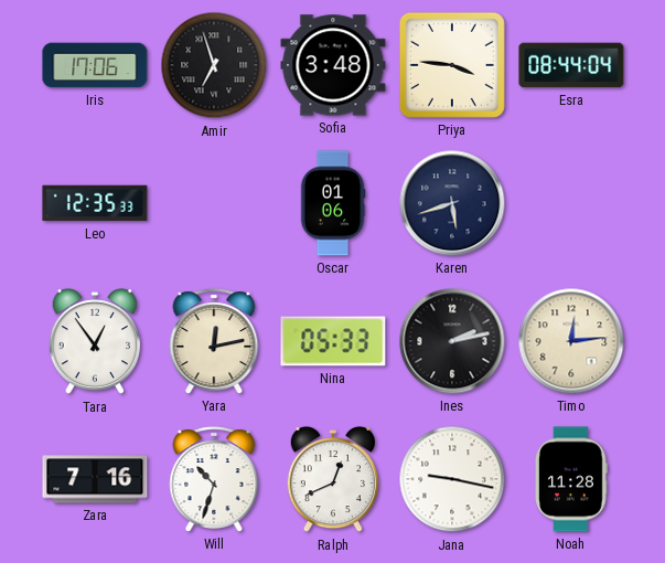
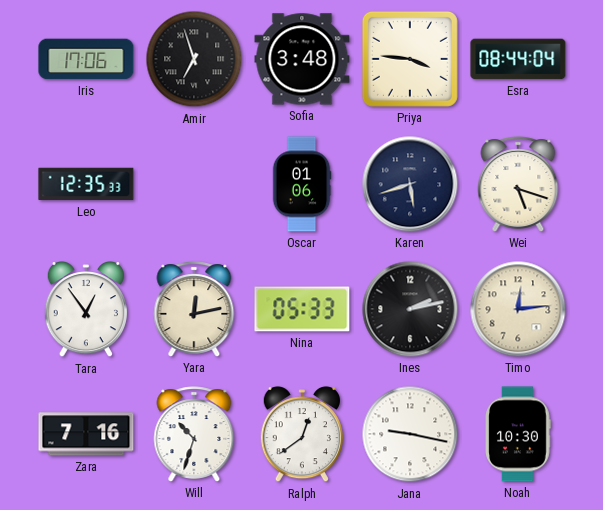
Wei: none -> 5:18
Ralph: 12:41 -> 12:39
Noah: 11:28 -> 10:30
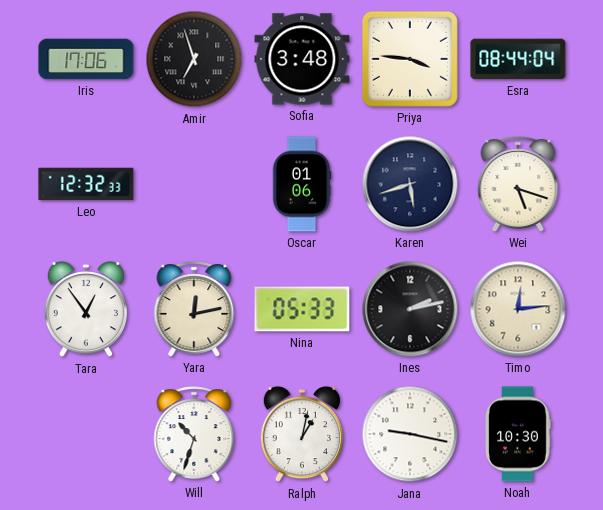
Leo: 12:35 -> 12:32
Zara: 7:16 -> none
Ralph: 12:39 -> 1:02
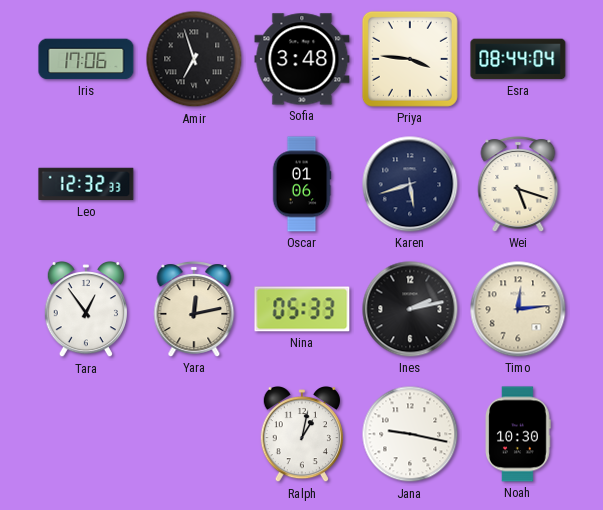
Will: 10:33 -> none
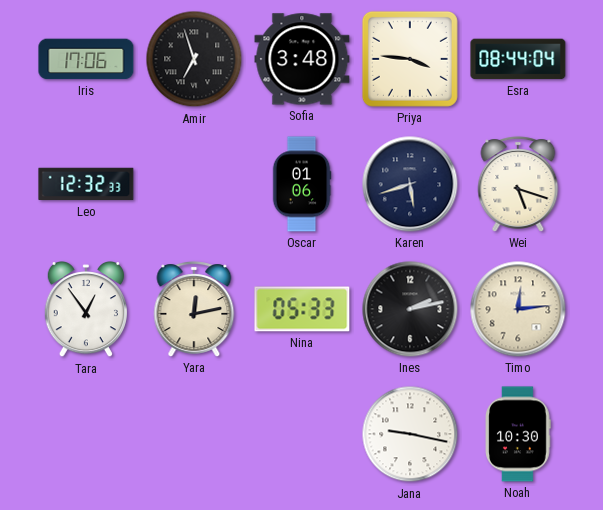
Ralph: 1:02 -> none
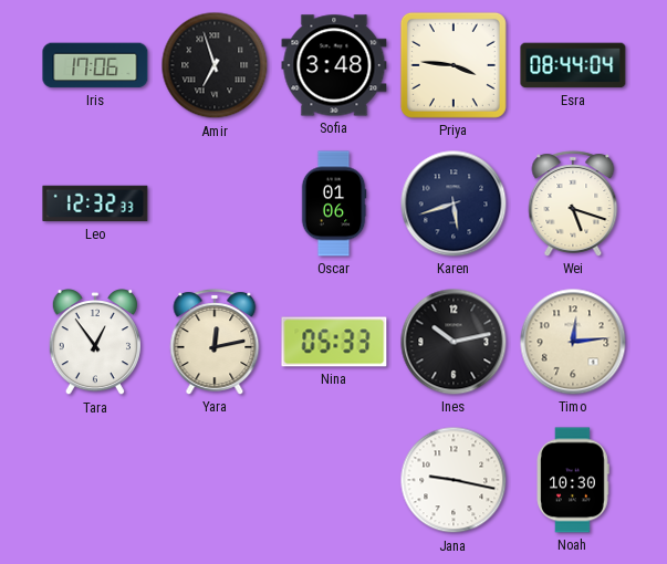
Ines: 2:13 -> 10:13
